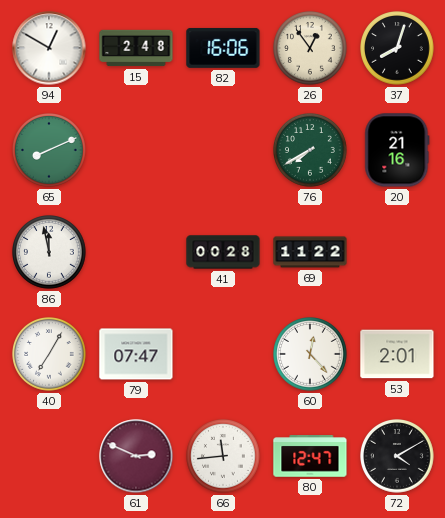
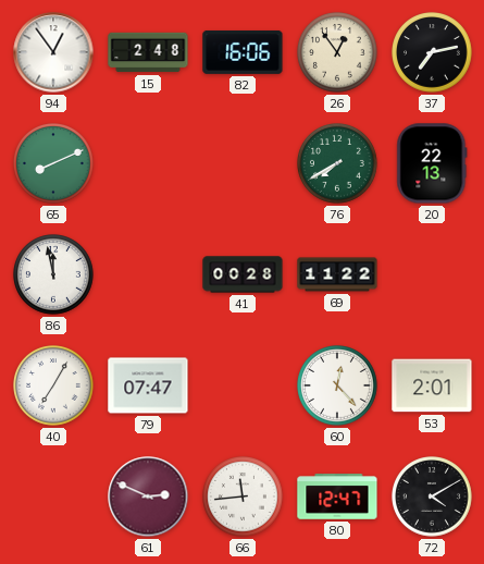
94: 12:50 -> 12:54
37: 8:03 -> 7:13
20: 21:16 -> 22:13
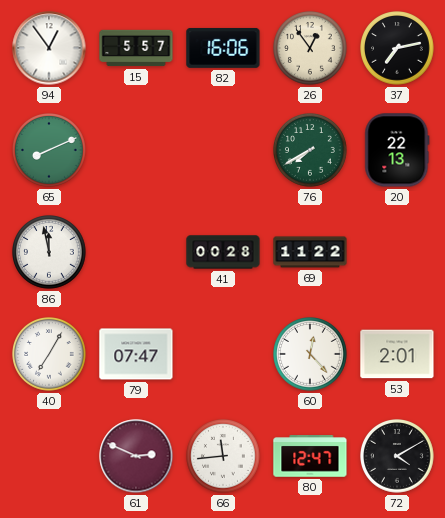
15: 2:48 -> 5:57
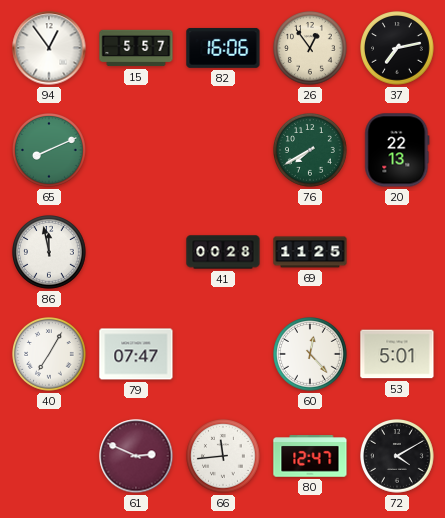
69: 11:22 -> 11:25
53: 2:01 -> 5:01
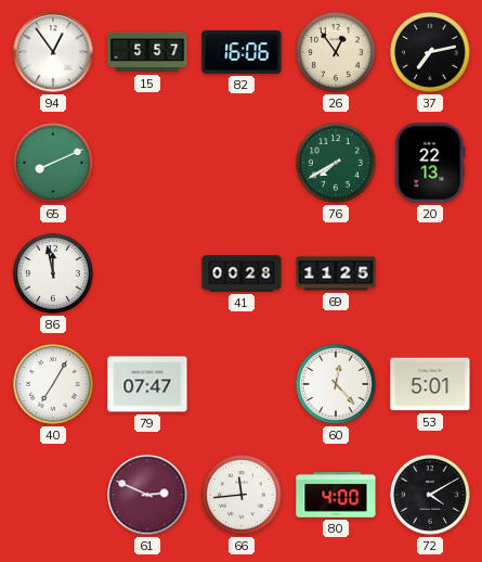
80: 12:47 -> 4:00
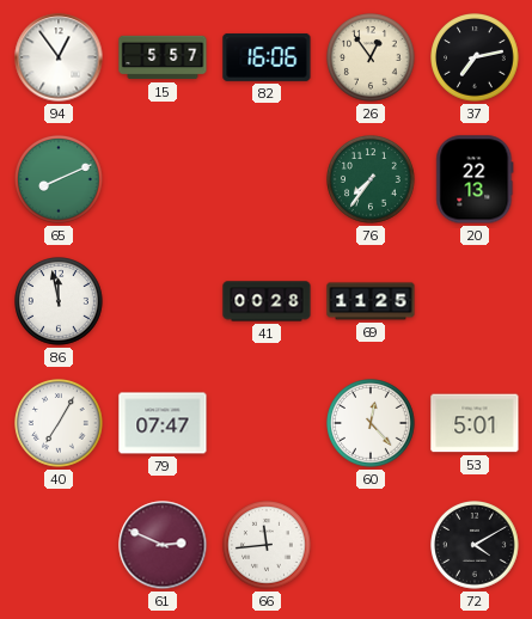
76: 7:40 -> 7:36
80: 4:00 -> none
